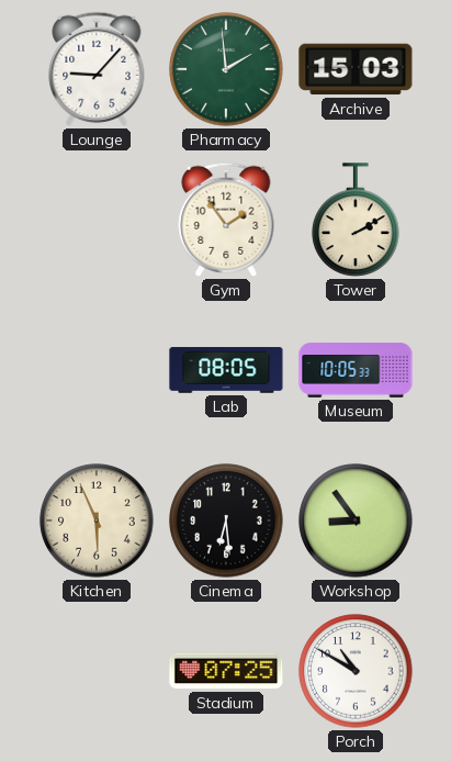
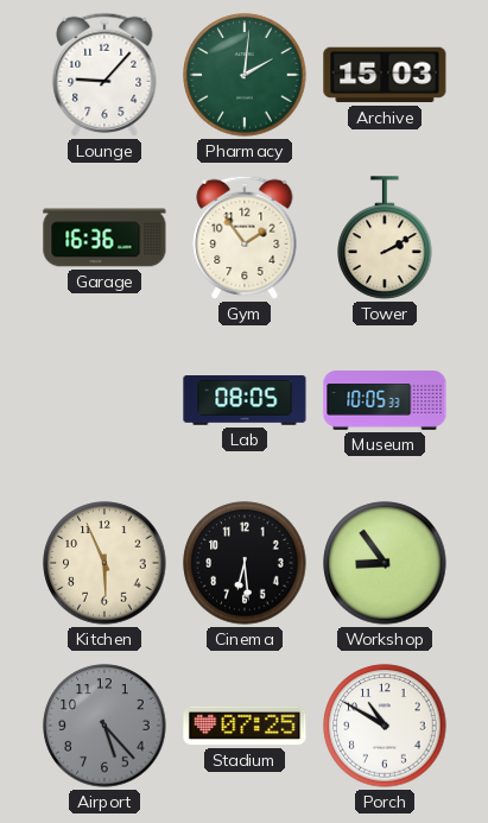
Pharmacy: 1:59 -> 2:01
Garage: none -> 16:36
Airport: none -> 5:23
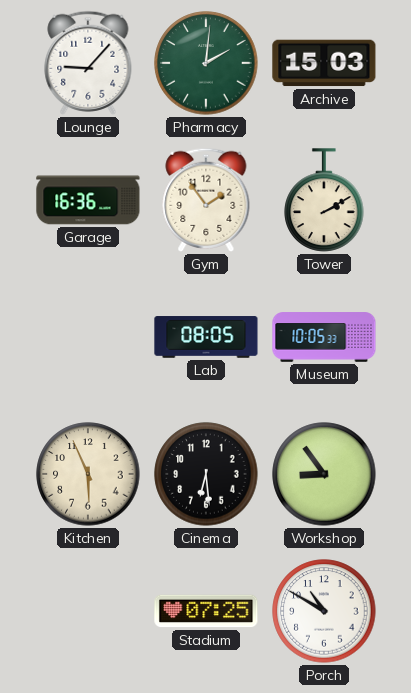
Airport: 5:23 -> none
